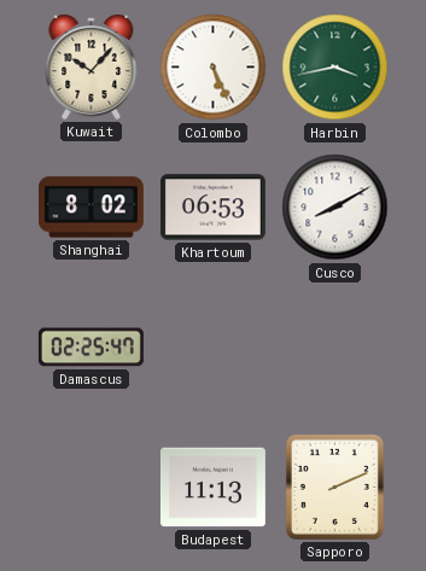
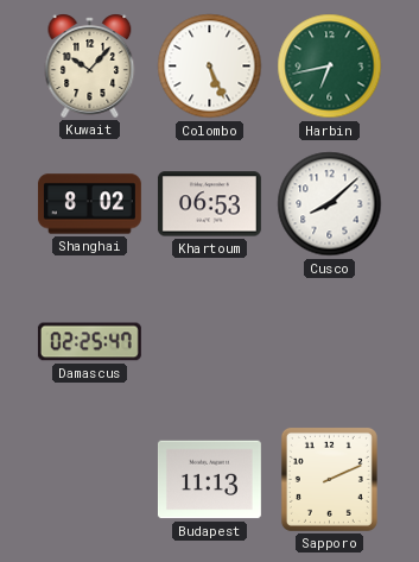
Harbin: 3:43 -> 6:43
Cusco: 8:10 -> 8:08
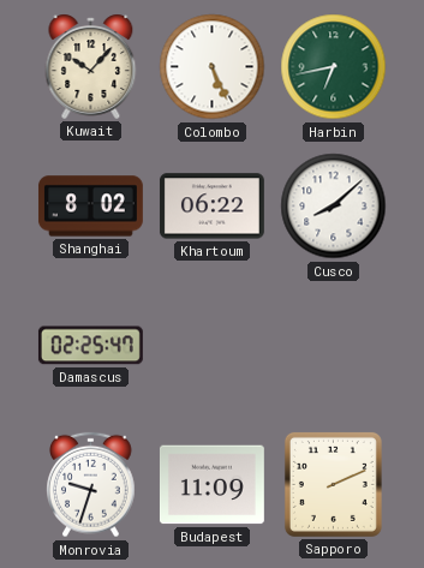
Khartoum: 06:53 -> 06:22
Monrovia: none -> 9:33
Budapest: 11:13 -> 11:09
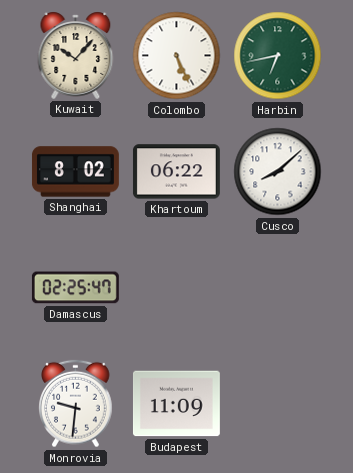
Monrovia: 9:33 -> 9:31
Sapporo: 2:11 -> none
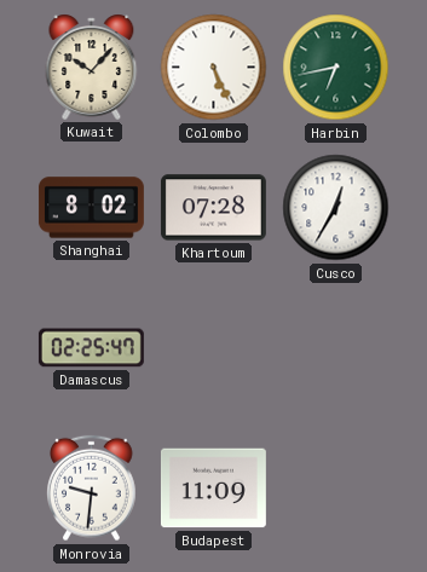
Khartoum: 06:22 -> 07:28
Cusco: 8:08 -> 12:35
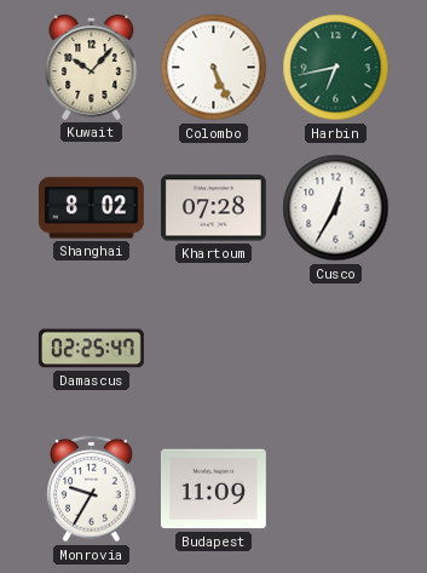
Monrovia: 9:31 -> 9:35
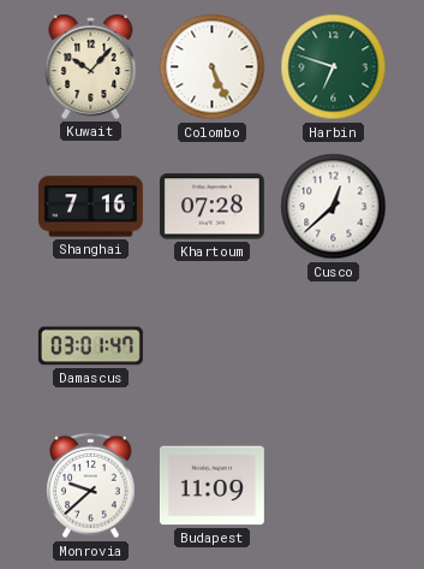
Harbin: 6:43 -> 6:48
Shanghai: 8:02 -> 7:16
Cusco: 12:35 -> 12:38
Damascus: 02:25 -> 03:01
Monrovia: 9:35 -> 9:38
